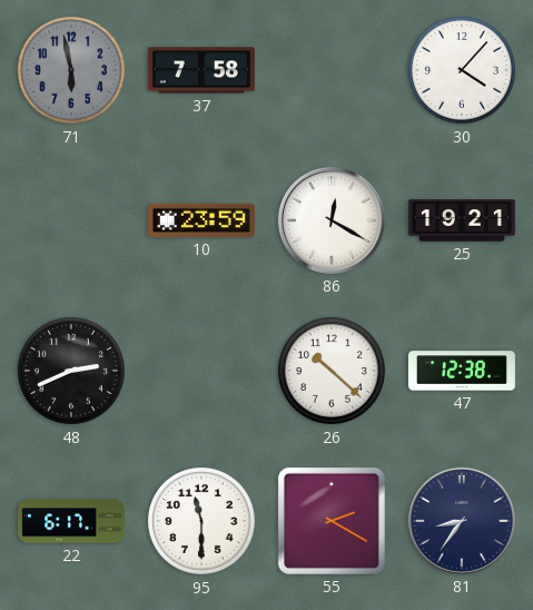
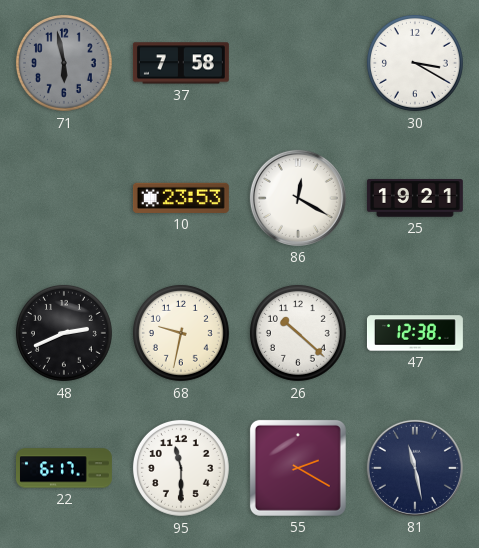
30: 4:07 -> 3:20
10: 23:59 -> 23:53
68: none -> 9:32
81: 8:36 -> 11:28
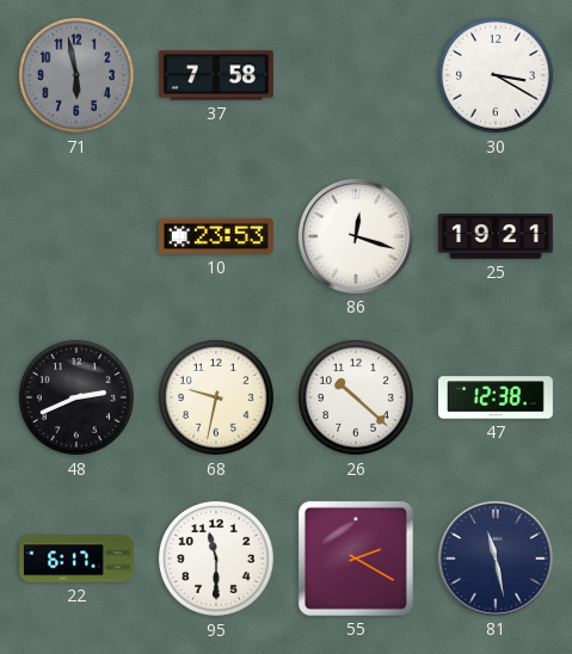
86: 12:20 -> 12:18
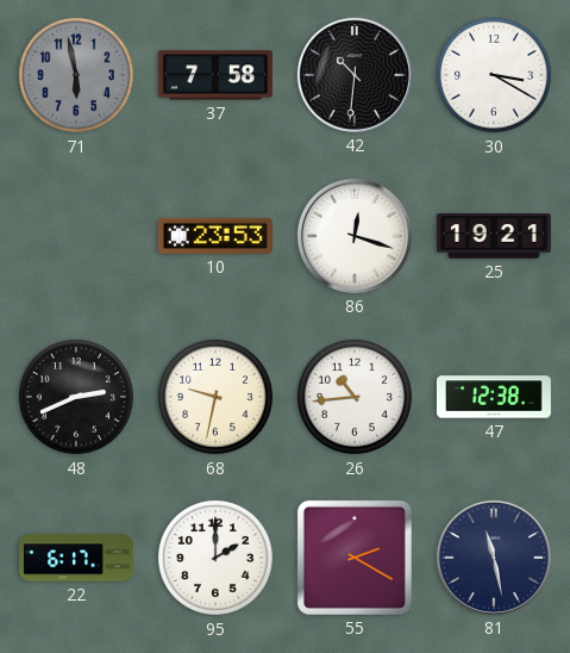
42: none -> 10:31
26: 10:22 -> 10:44
95: 11:30 -> 2:00
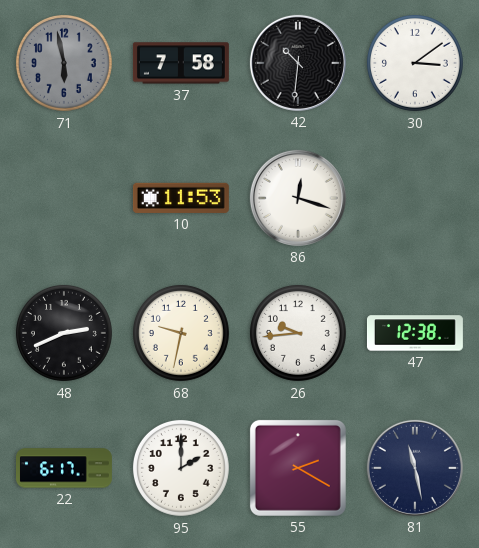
30: 3:20 -> 3:09
10: 23:53 -> 11:53
25: 19:21 -> none
26: 10:44 -> 9:44
